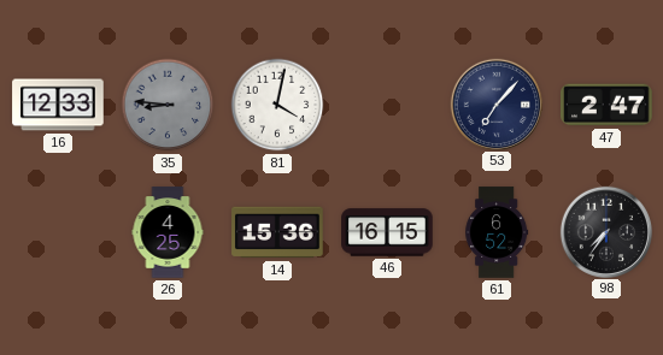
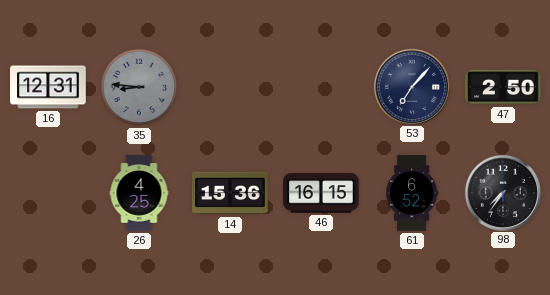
16: 12:33 -> 12:31
81: 4:02 -> none
47: 2:47 -> 2:50
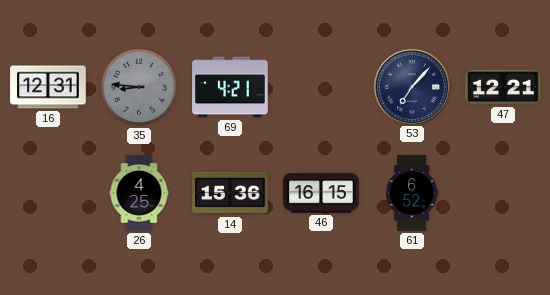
69: none -> 4:21
47: 2:50 -> 12:21
98: 7:36 -> none
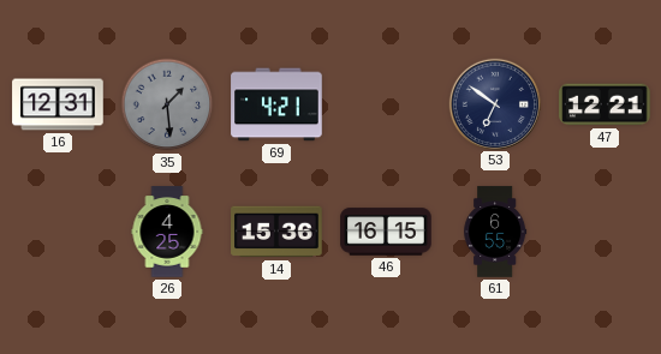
35: 8:46 -> 1:29
53: 7:07 -> 6:51
61: 6:52 -> 6:55
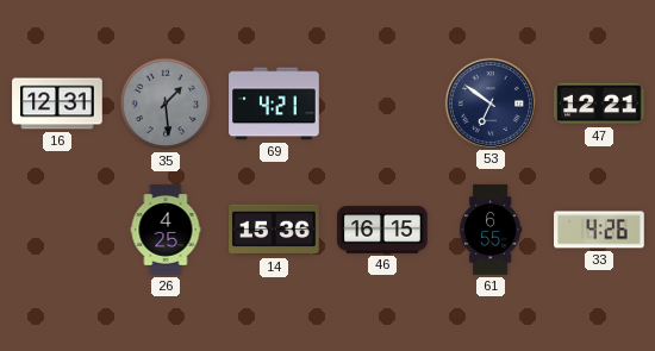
33: none -> 4:26
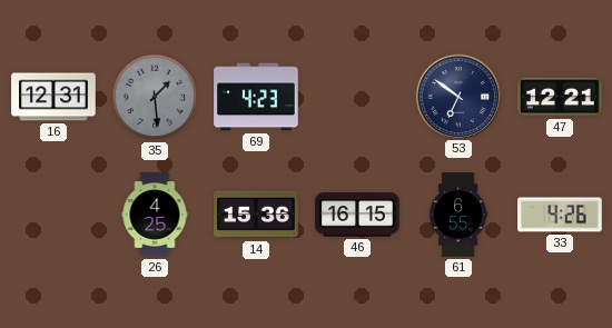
69: 4:21 -> 4:23
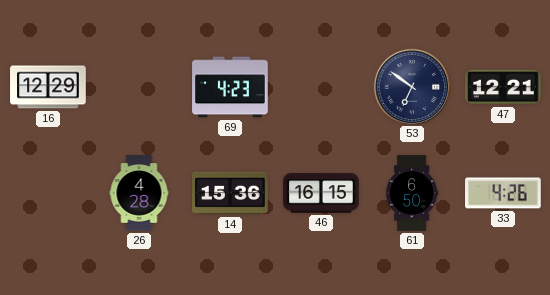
16: 12:31 -> 12:29
35: 1:29 -> none
26: 4:25 -> 4:28
61: 6:55 -> 6:50
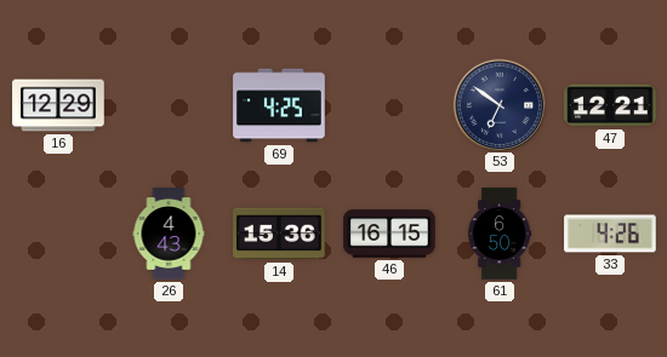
69: 4:23 -> 4:25
26: 4:28 -> 4:43
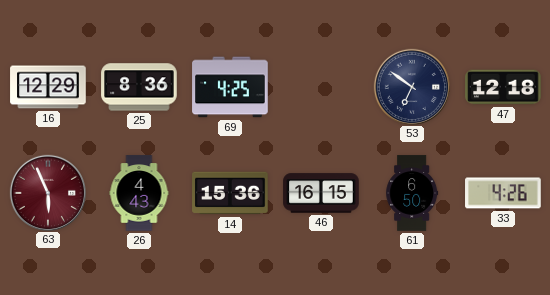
25: none -> 8:36
47: 12:21 -> 12:18
63: none -> 5:56
